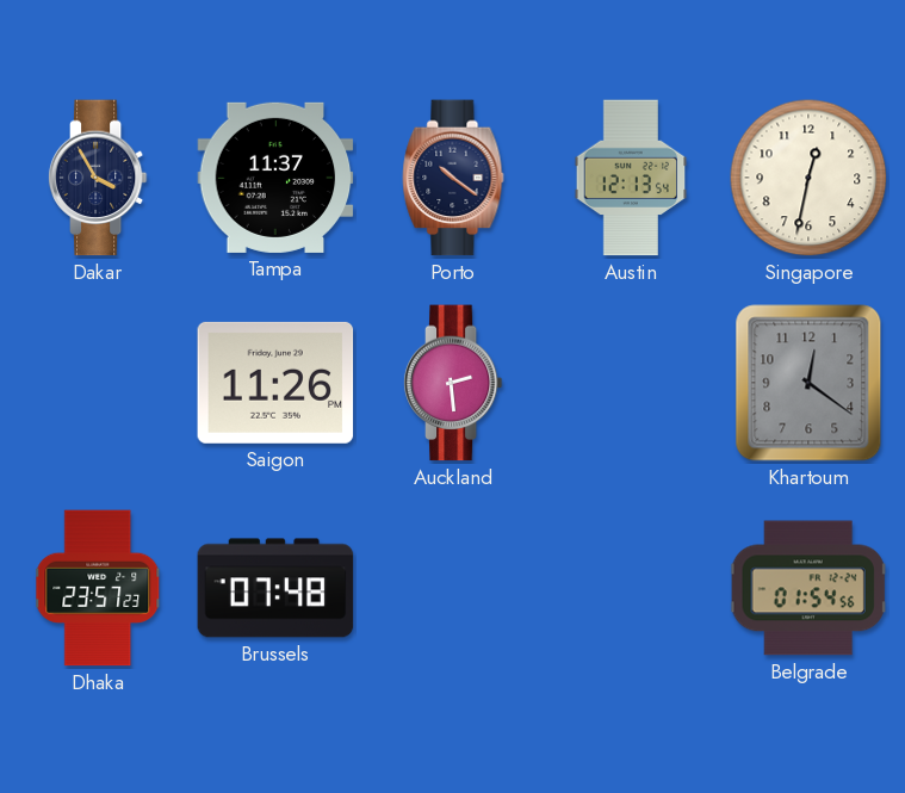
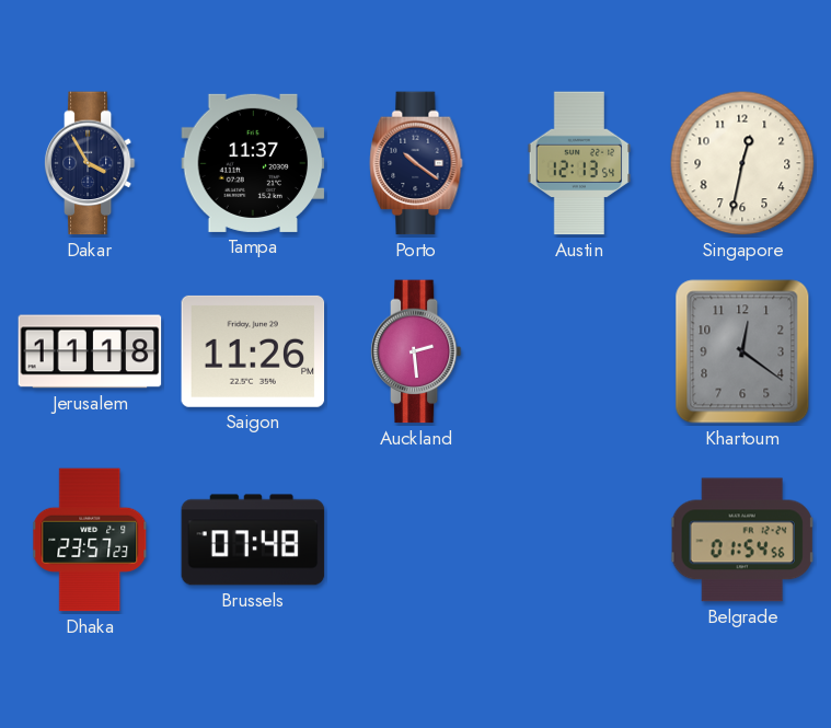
Jerusalem: none -> 11:18
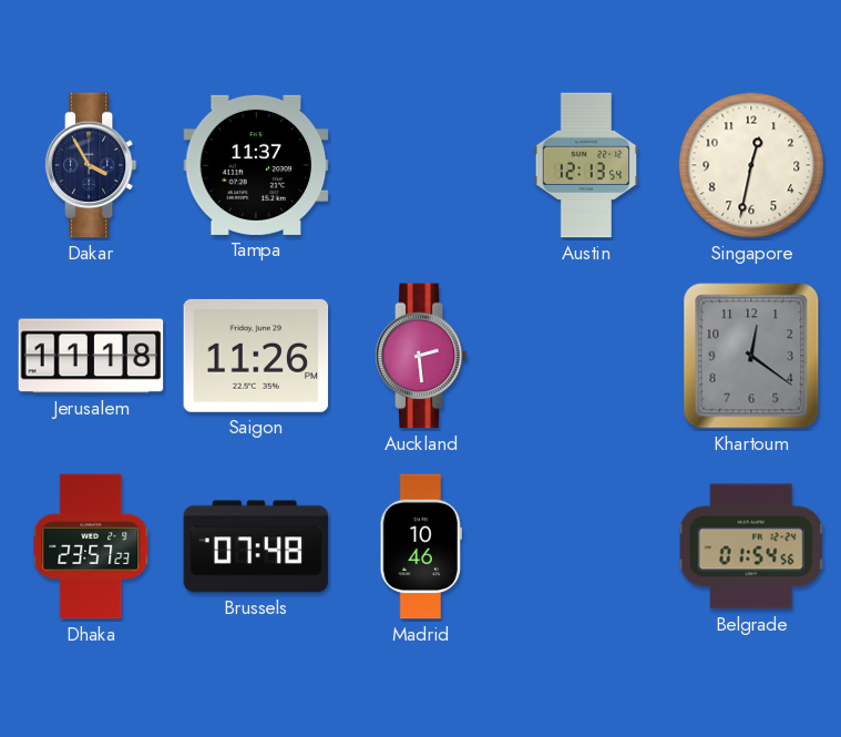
Porto: 10:21 -> none
Madrid: none -> 10:46
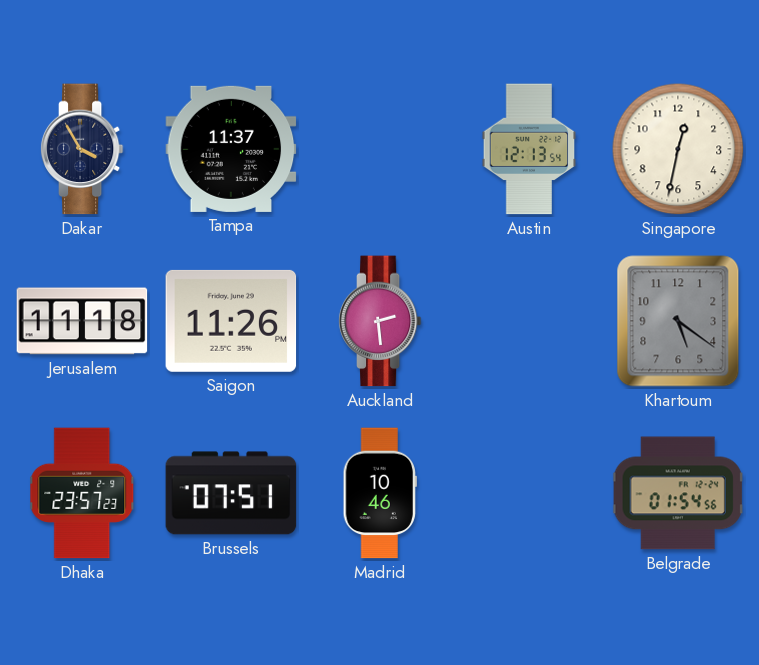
Khartoum: 12:21 -> 5:21
Brussels: 07:48 -> 07:51
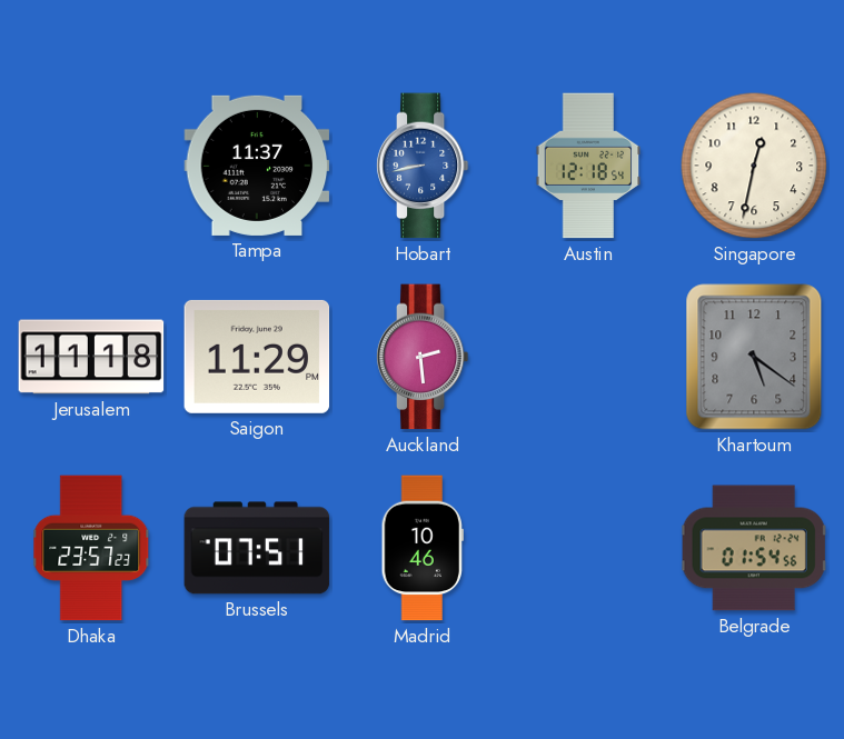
Dakar: 3:55 -> none
Hobart: none -> 8:43
Austin: 12:13 -> 12:18
Saigon: 11:26 -> 11:29
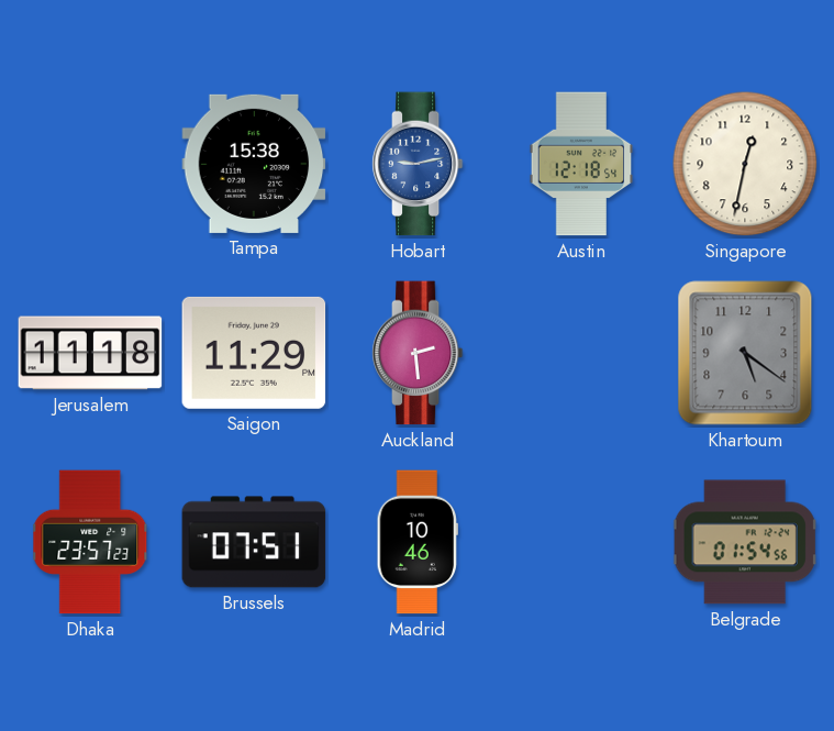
Tampa: 11:37 -> 15:38
Hobart: 8:43 -> 9:13
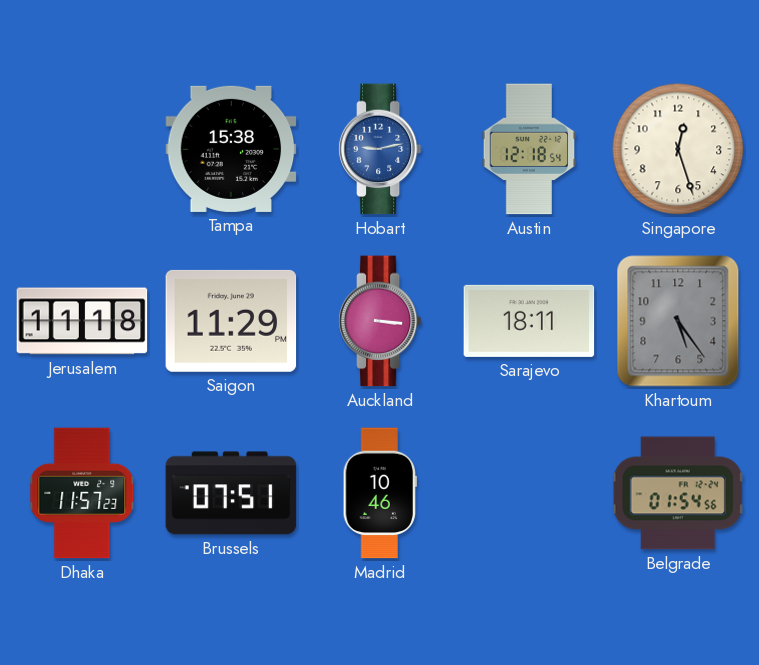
Singapore: 12:32 -> 12:27
Auckland: 2:29 -> 3:16
Sarajevo: none -> 18:11
Khartoum: 5:21 -> 5:24
Dhaka: 23:57 -> 11:57
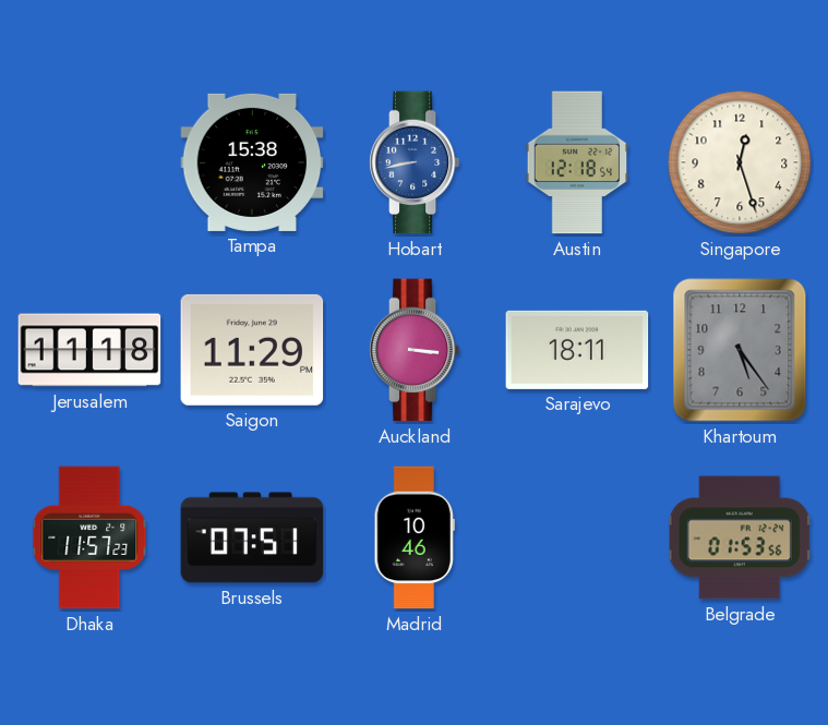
Hobart: 9:13 -> 8:43
Belgrade: 01:54 -> 01:53
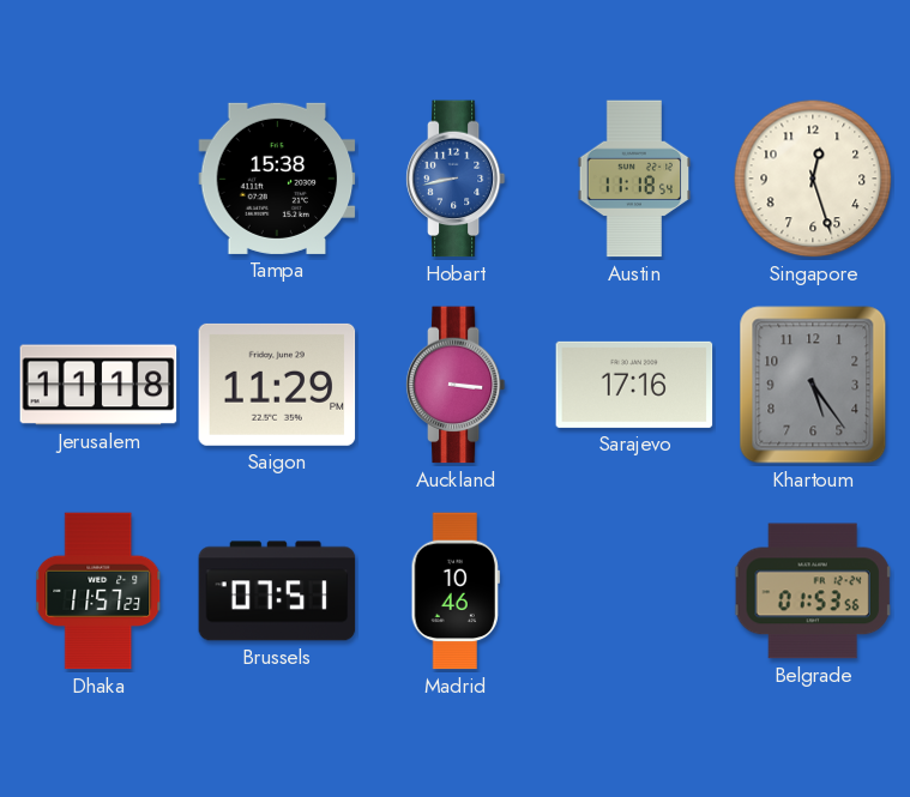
Austin: 12:18 -> 11:18
Sarajevo: 18:11 -> 17:16
